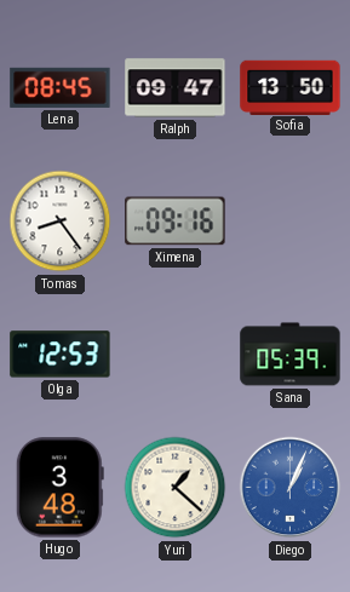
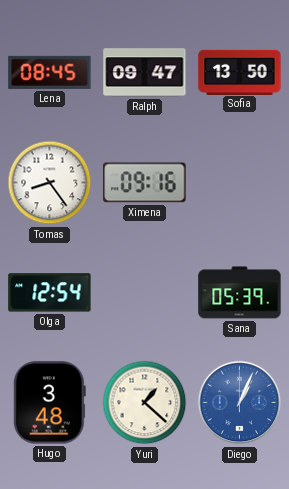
Olga: 12:53 -> 12:54
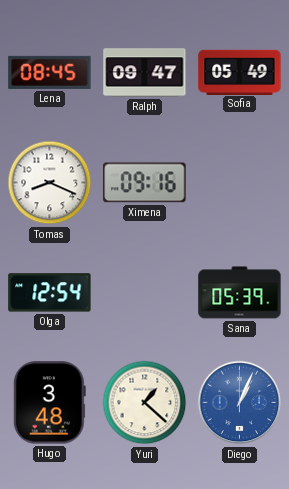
Sofia: 13:50 -> 05:49
Tomas: 8:24 -> 8:19
